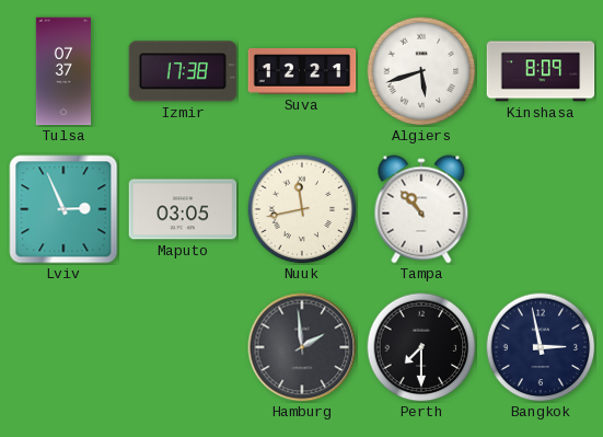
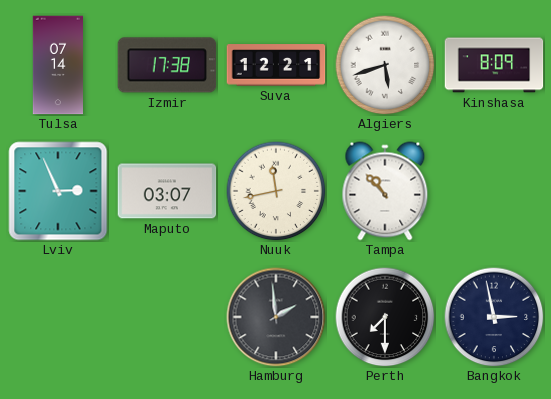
Tulsa: 07:37 -> 07:14
Maputo: 03:05 -> 03:07
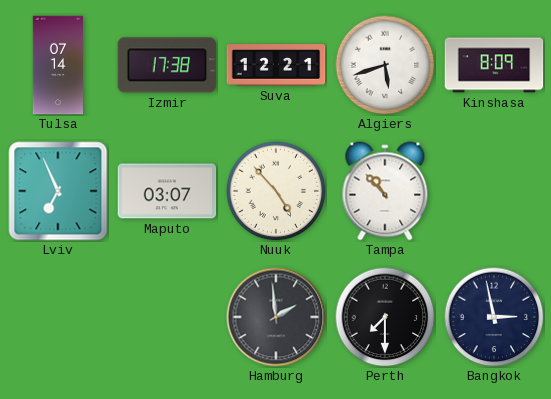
Lviv: 2:56 -> 6:56
Nuuk: 11:43 -> 4:53
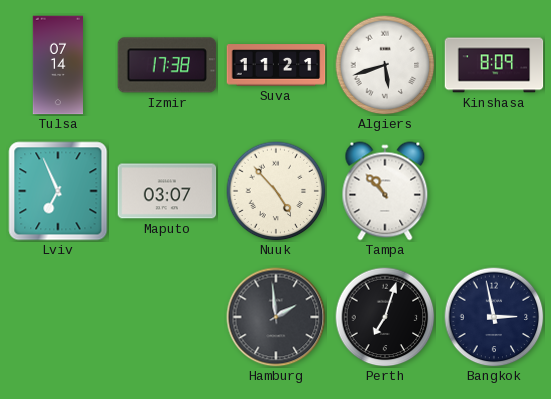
Suva: 12:21 -> 11:21
Perth: 7:30 -> 7:03
